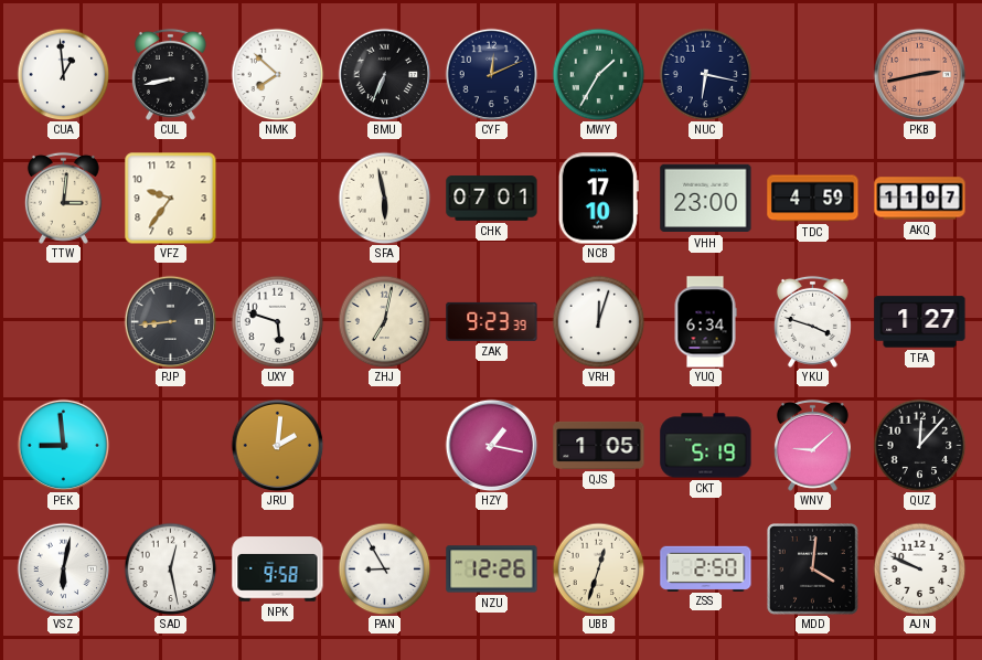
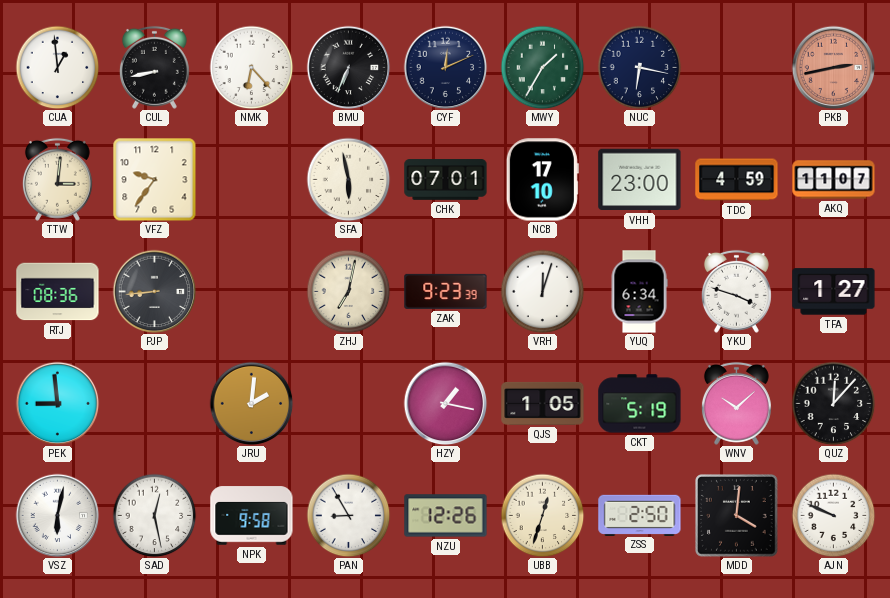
NMK: 7:52 -> 6:23
RTJ: none -> 08:36
UXY: 5:48 -> none
WNV: 9:08 -> 10:08
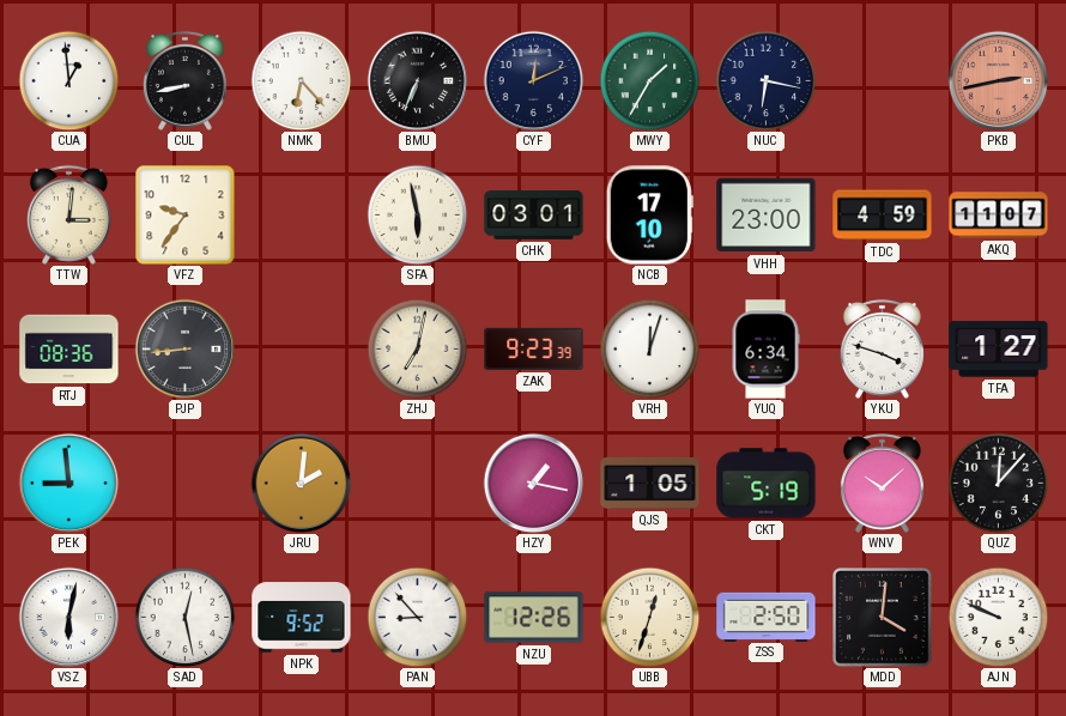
CHK: 07:01 -> 03:01
NPK: 9:58 -> 9:52
PAN: 8:55 -> 8:53
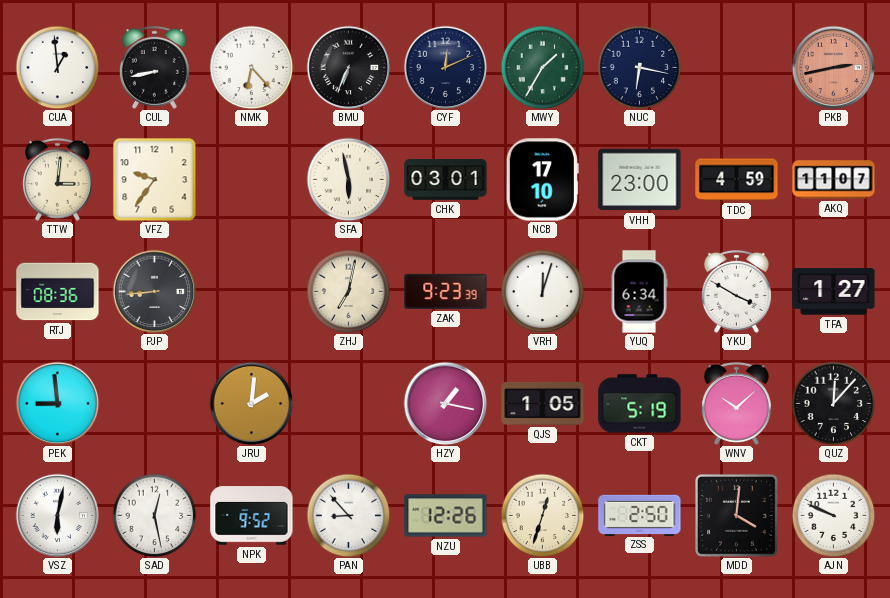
YKU: 3:48 -> 3:50
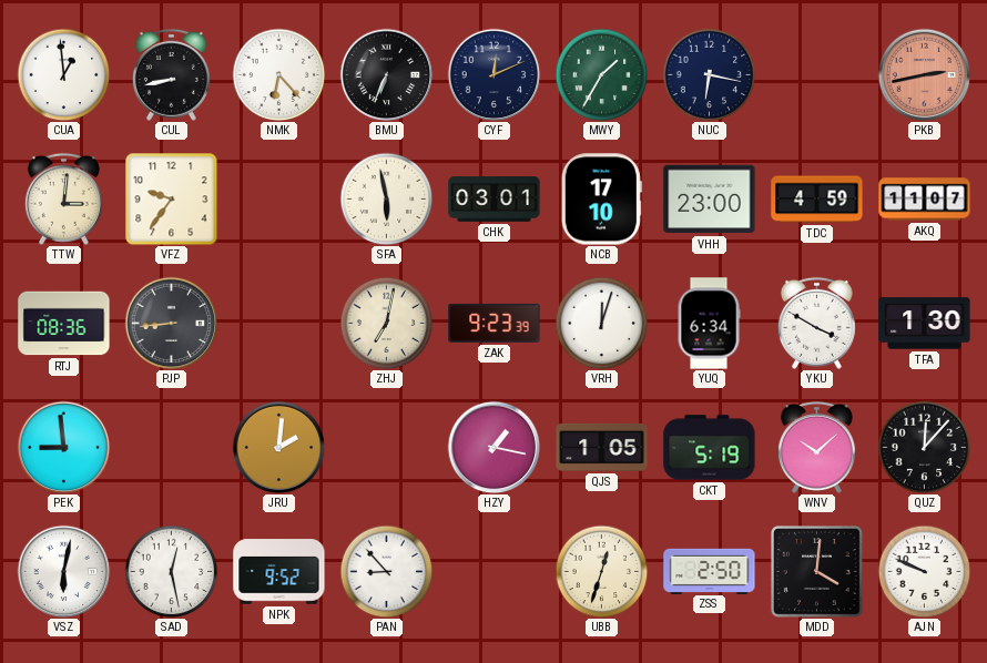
TFA: 1:27 -> 1:30
NZU: 12:26 -> none
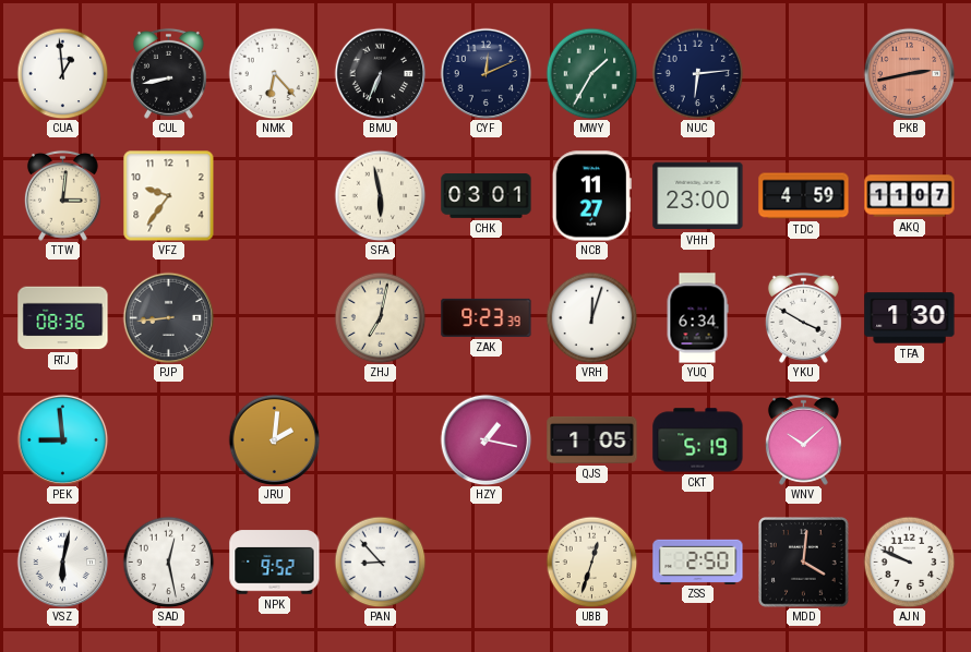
NUC: 6:17 -> 6:14
NCB: 17:10 -> 11:27
QUZ: 12:07 -> none
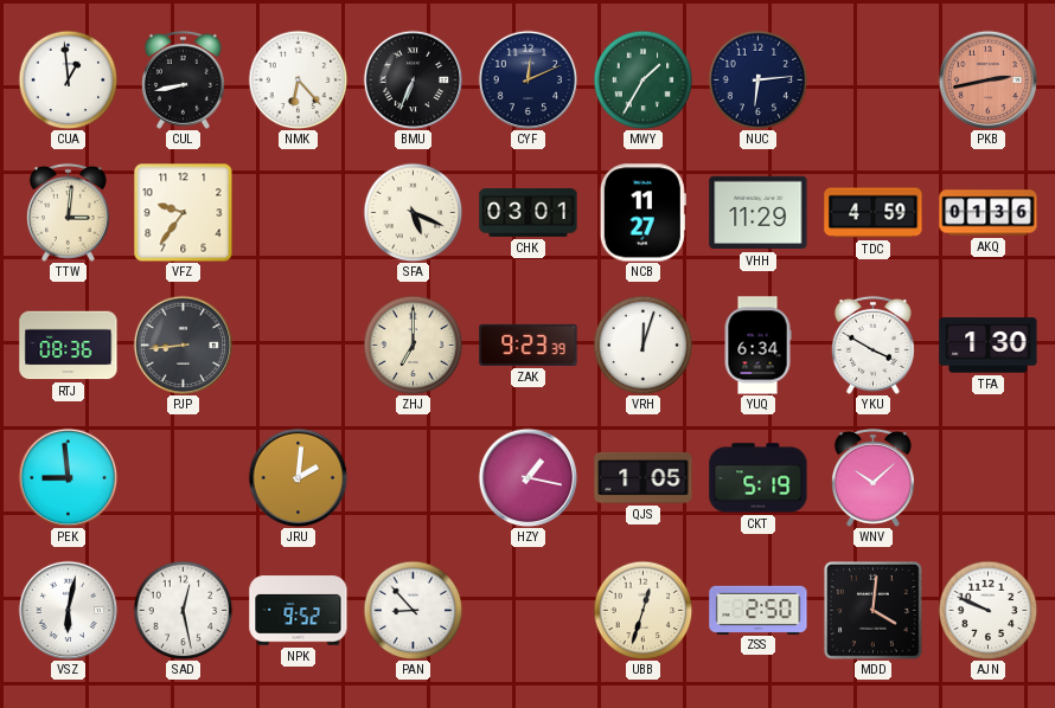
SFA: 5:58 -> 5:19
VHH: 23:00 -> 11:29
AKQ: 11:07 -> 01:36
ZHJ: 7:02 -> 7:00
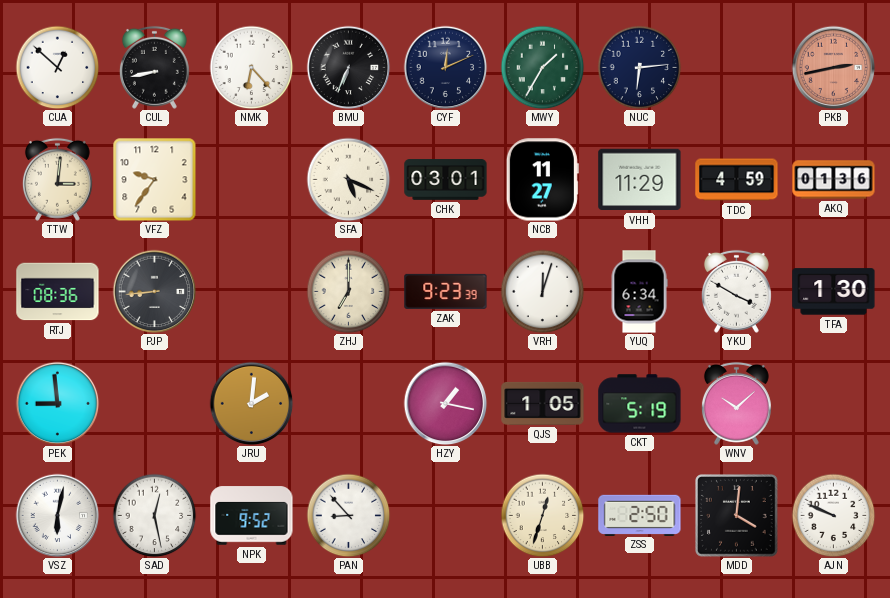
CUA: 12:59 -> 12:52
